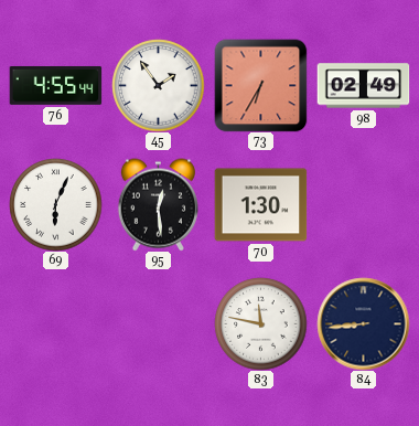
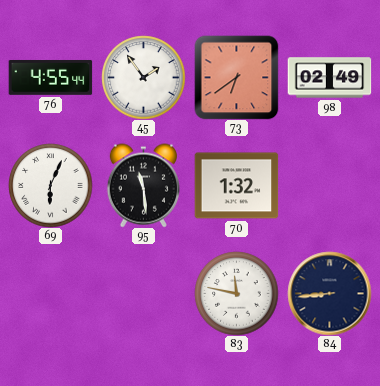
73: 6:35 -> 6:39
95: 12:29 -> 11:29
70: 1:30 -> 1:32
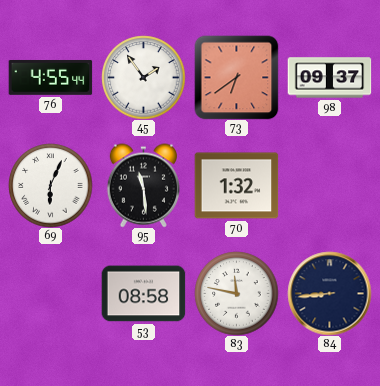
98: 02:49 -> 09:37
53: none -> 08:58
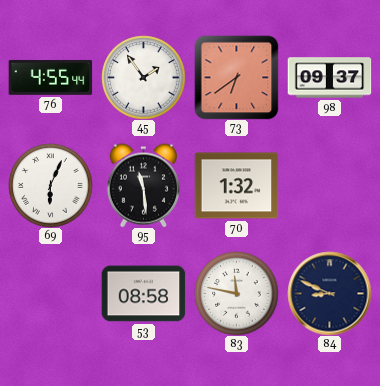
84: 8:44 -> 8:49
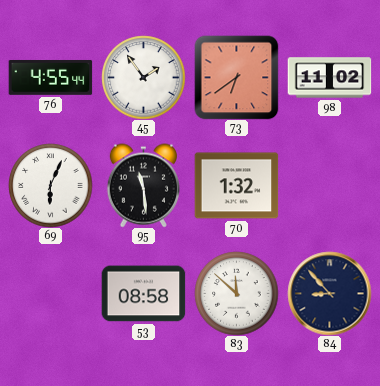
98: 09:37 -> 11:02
83: 11:47 -> 11:52
84: 8:49 -> 8:53
